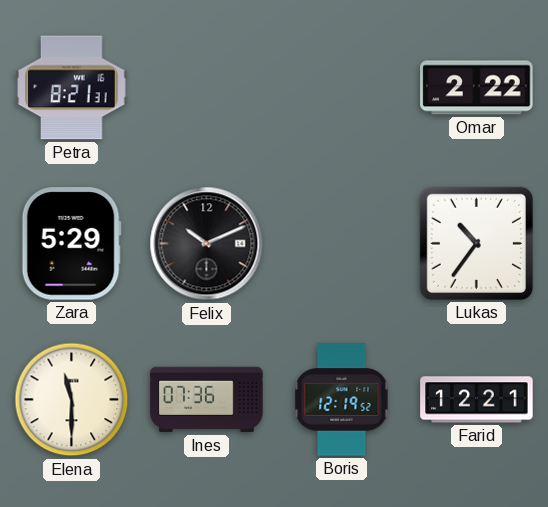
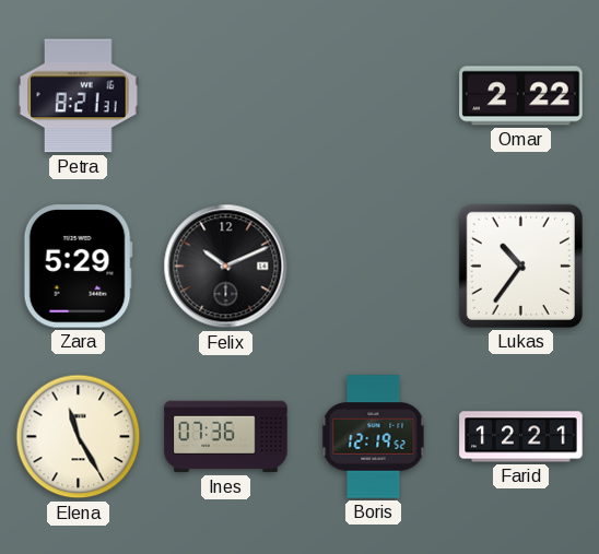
Elena: 11:30 -> 11:25
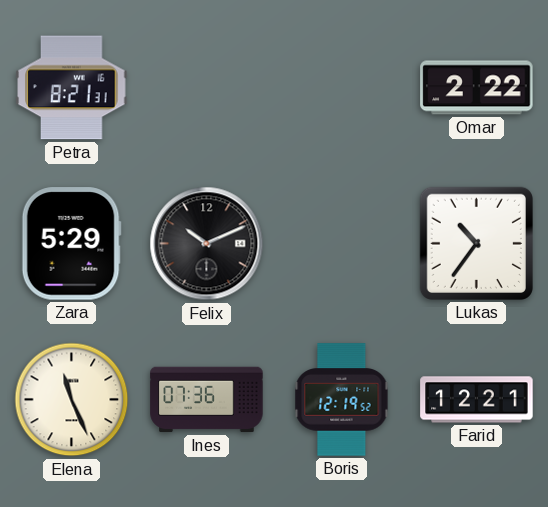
Elena: 11:25 -> 11:26
